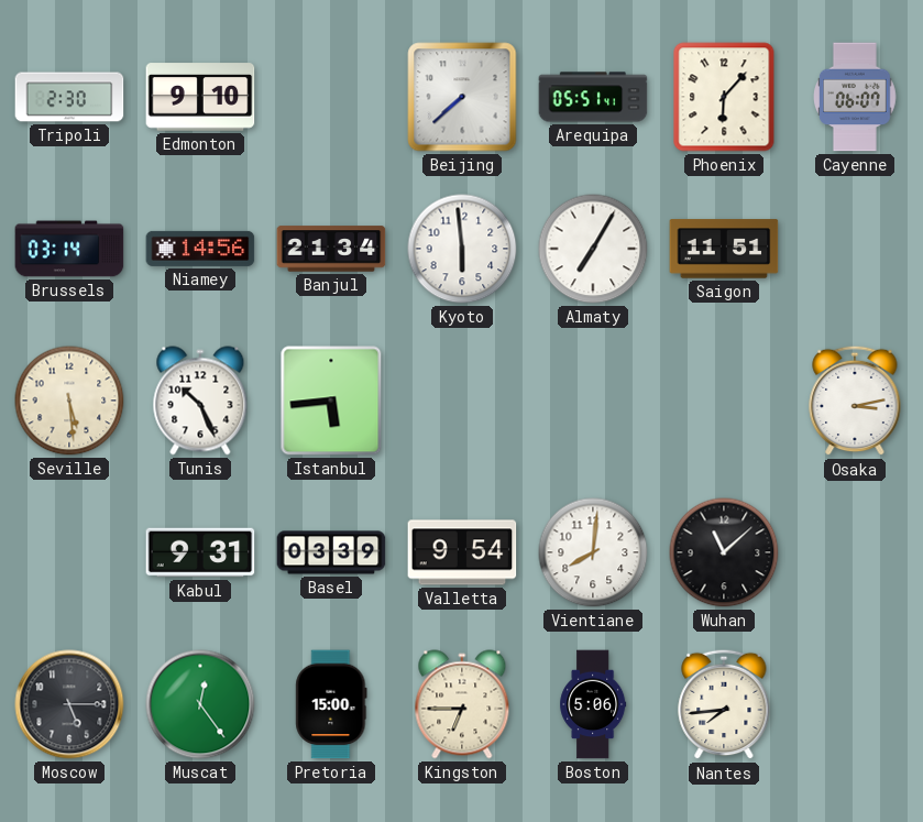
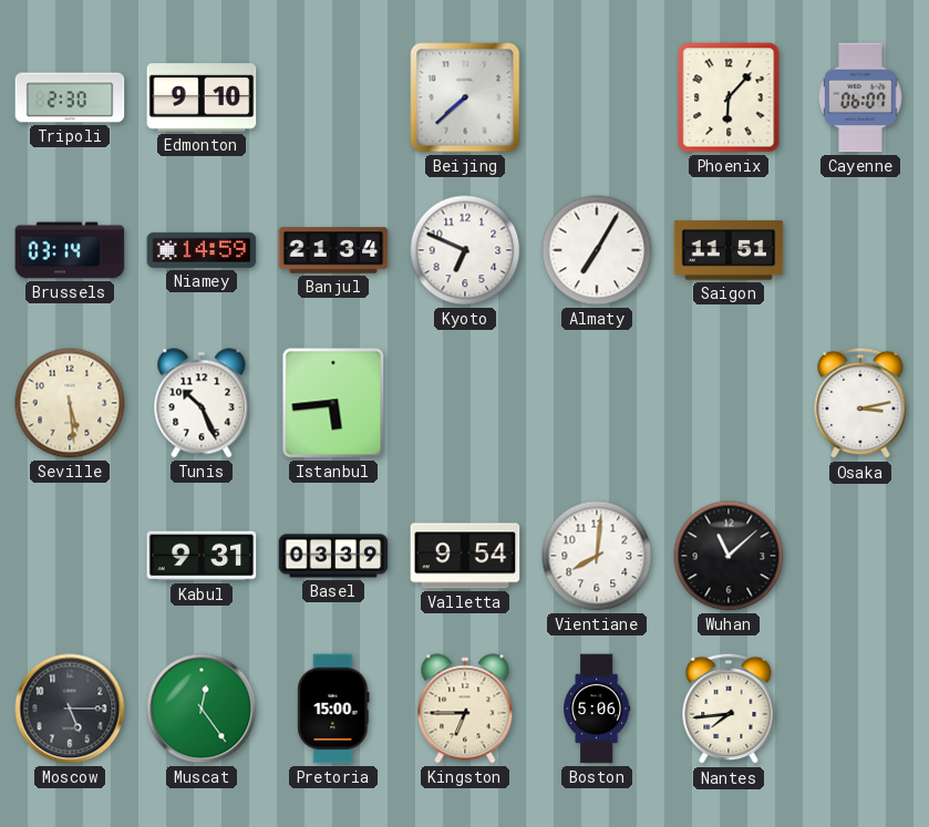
Arequipa: 05:51 -> none
Niamey: 14:56 -> 14:59
Kyoto: 5:59 -> 6:49
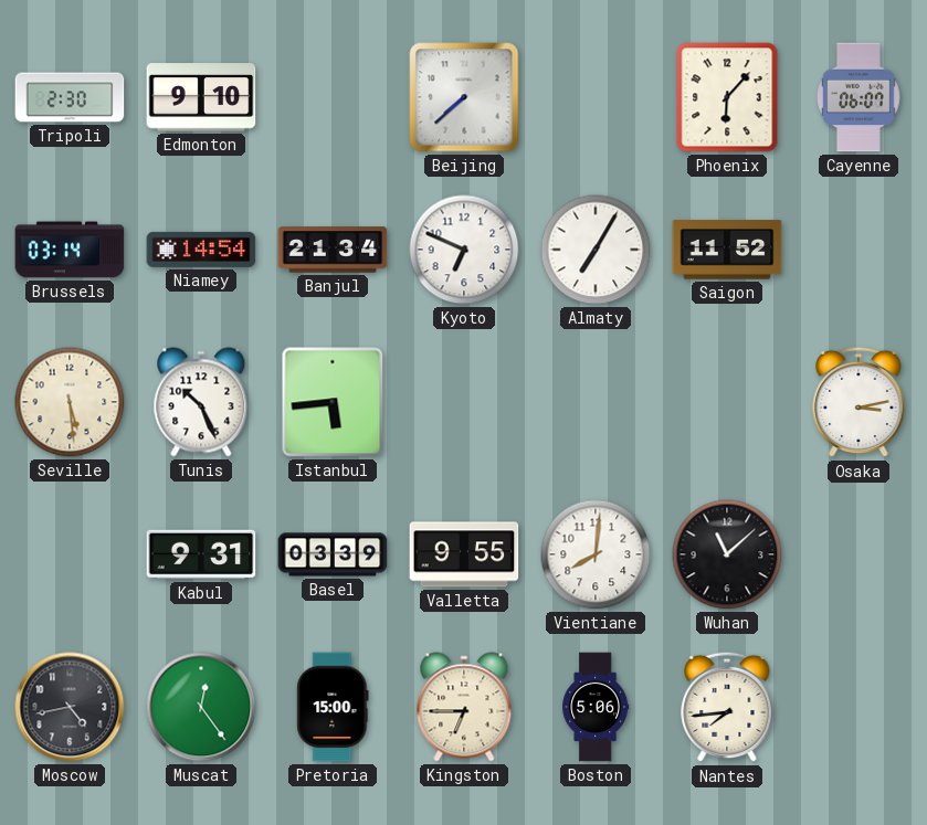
Niamey: 14:59 -> 14:54
Saigon: 11:51 -> 11:52
Valletta: 9:54 -> 9:55
Moscow: 5:15 -> 4:43
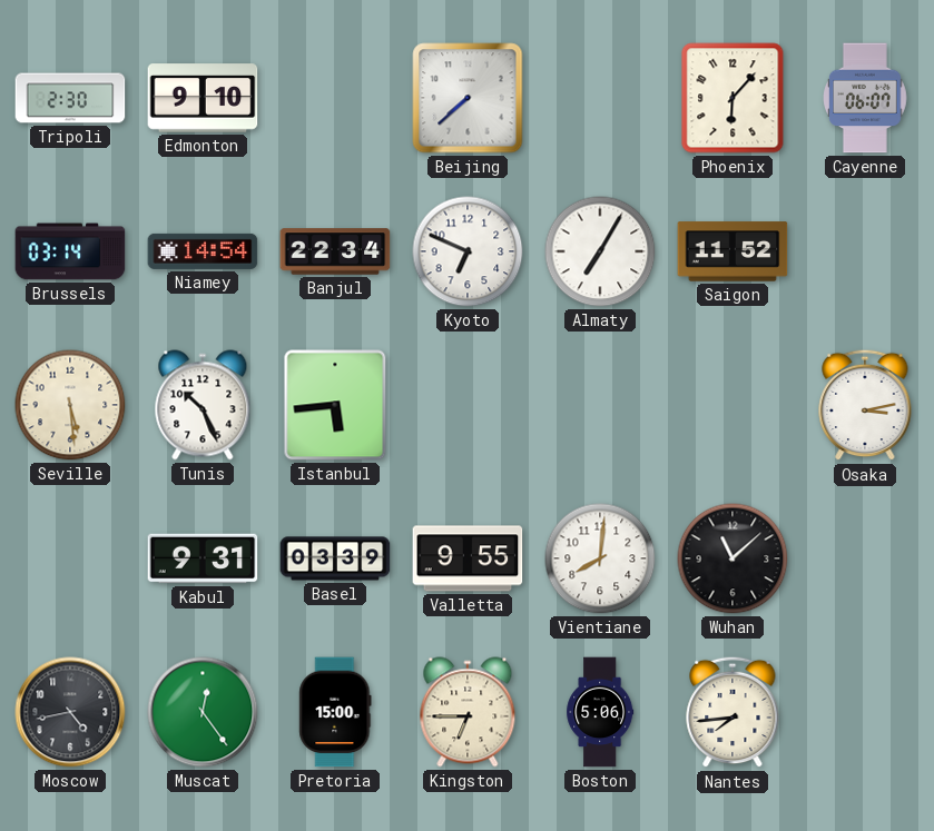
Banjul: 21:34 -> 22:34
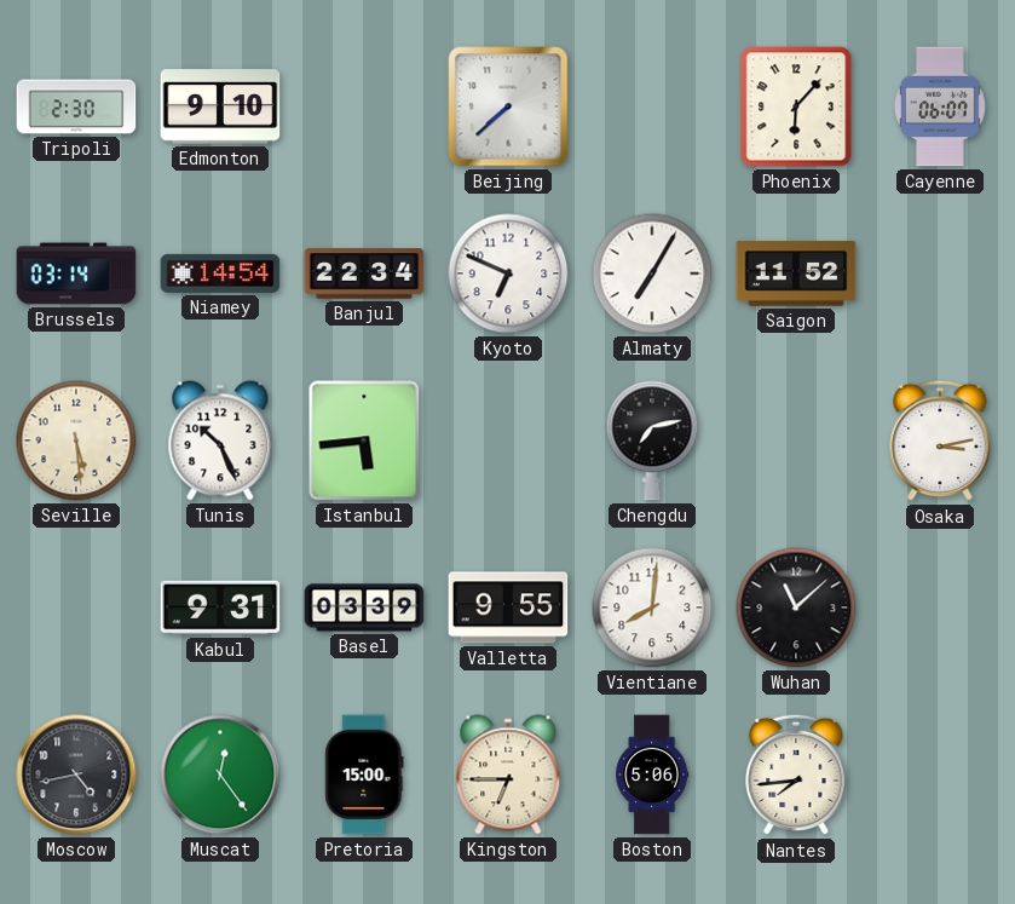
Chengdu: none -> 7:13
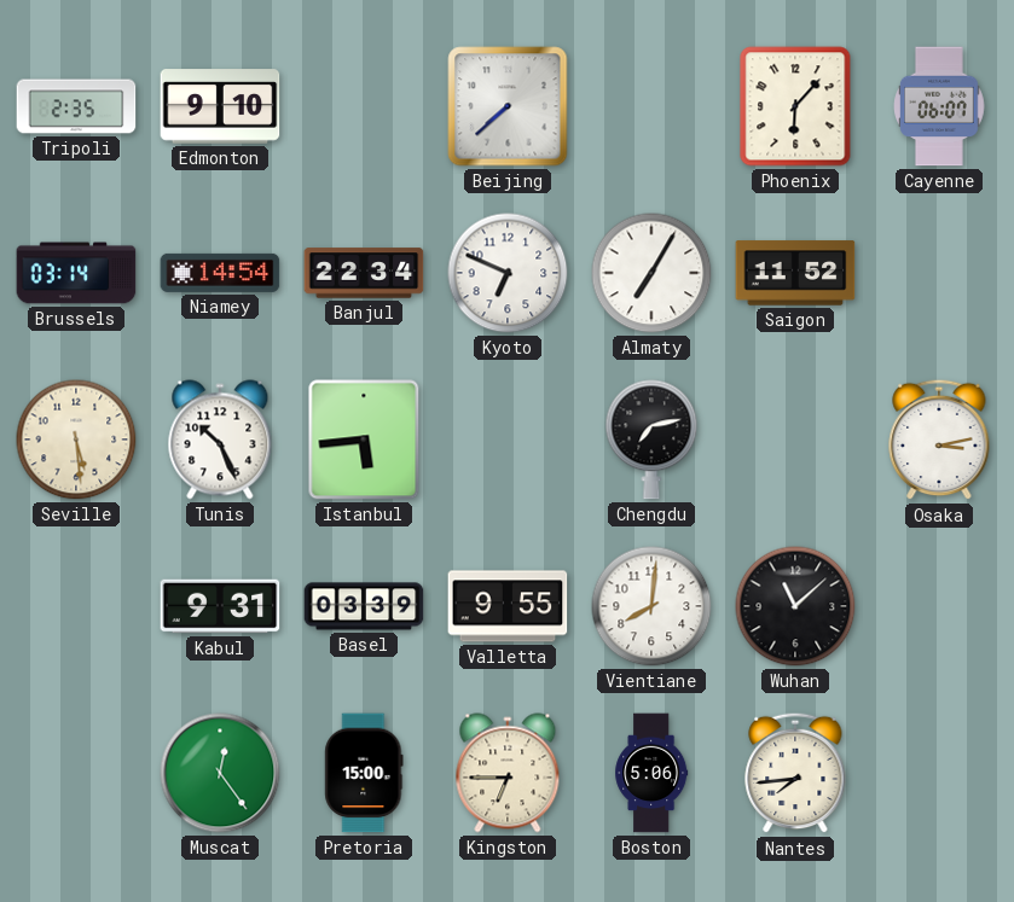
Tripoli: 2:30 -> 2:35
Moscow: 4:43 -> none
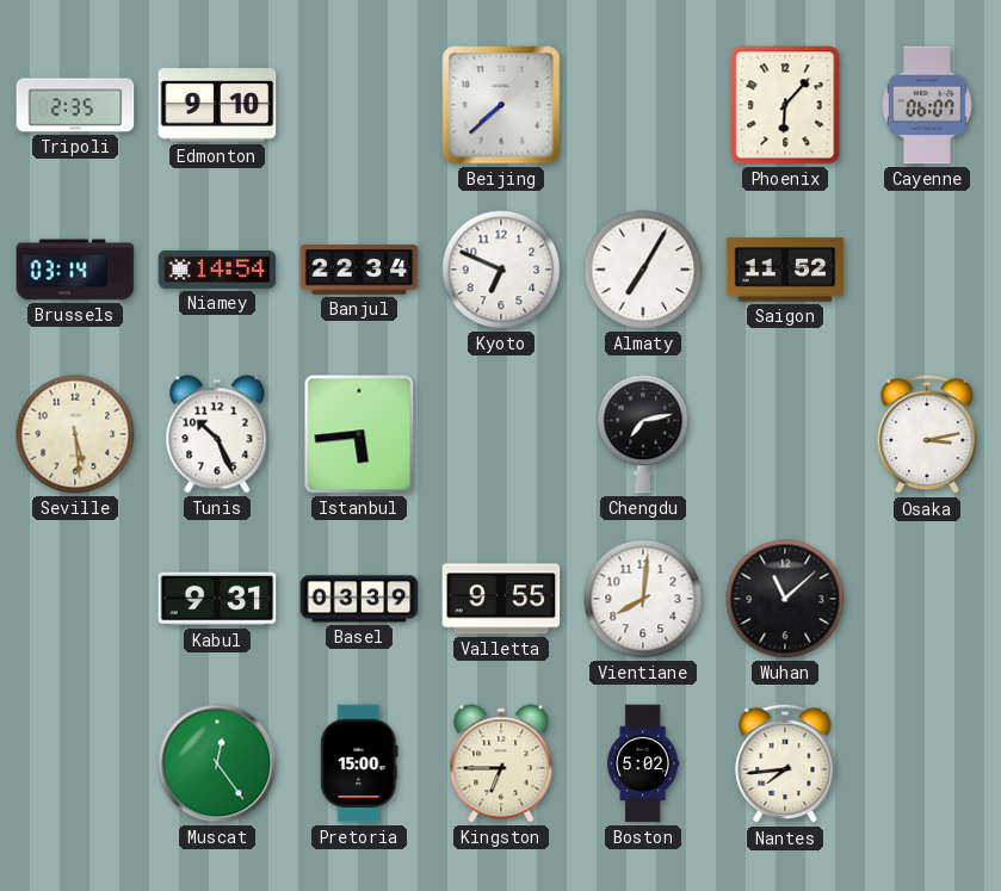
Boston: 5:06 -> 5:02
